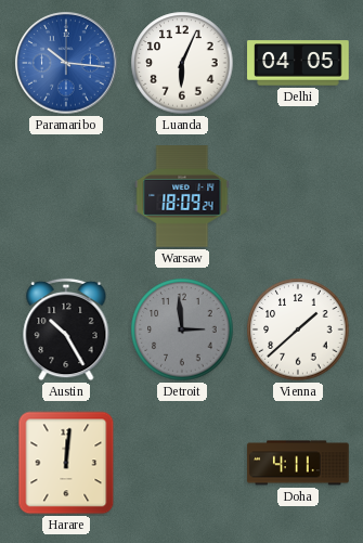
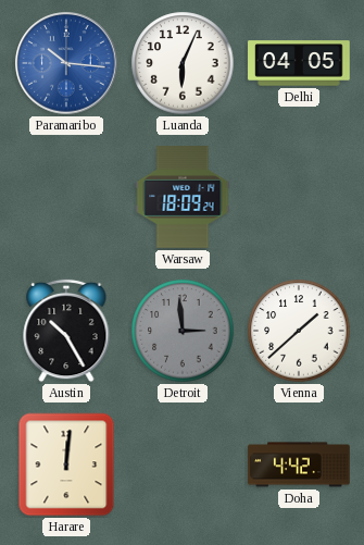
Doha: 4:11 -> 4:42
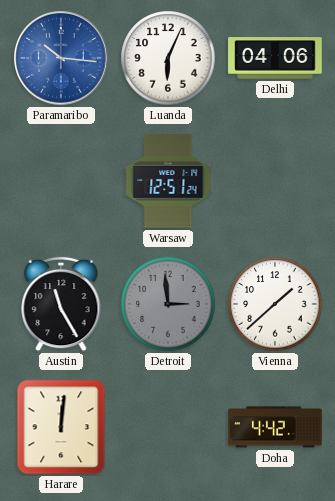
Delhi: 04:05 -> 04:06
Warsaw: 18:09 -> 12:51
Austin: 10:25 -> 11:25
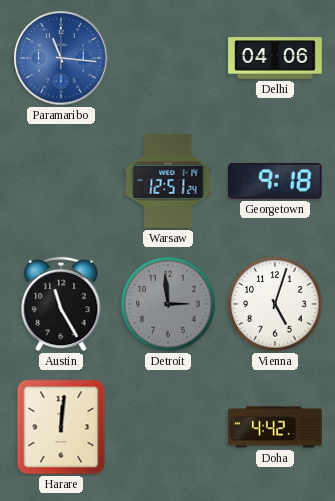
Paramaribo: 10:16 -> 11:16
Luanda: 6:04 -> none
Georgetown: none -> 9:18
Vienna: 1:38 -> 5:03
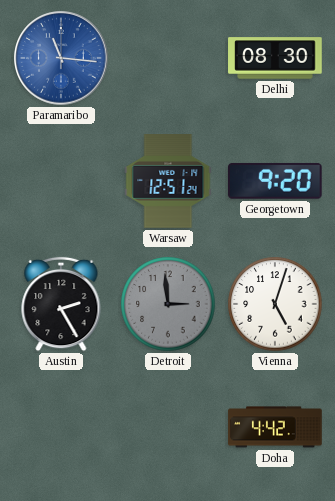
Delhi: 04:06 -> 08:30
Georgetown: 9:18 -> 9:20
Austin: 11:25 -> 2:25
Harare: 12:01 -> none
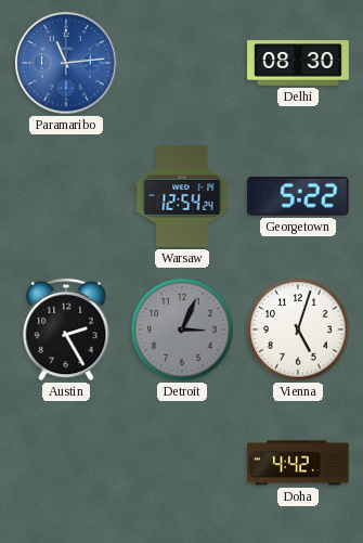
Paramaribo: 11:16 -> 11:14
Warsaw: 12:51 -> 12:54
Georgetown: 9:20 -> 5:22
Detroit: 2:59 -> 3:04
